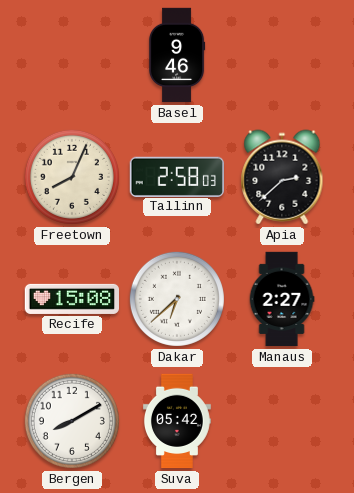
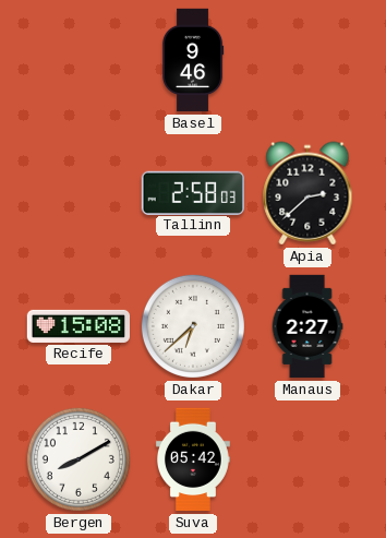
Freetown: 8:04 -> none
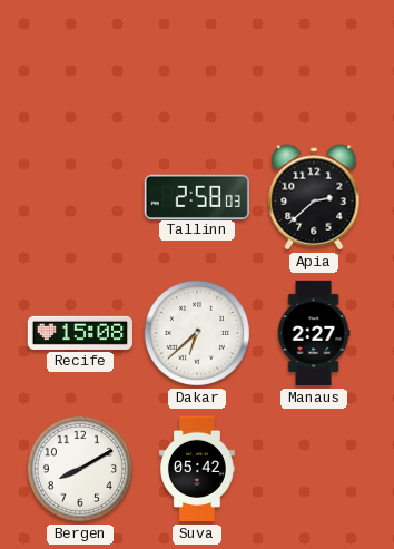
Basel: 9:46 -> none
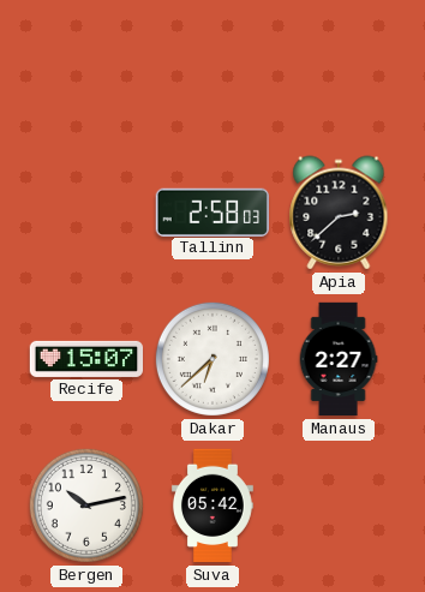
Recife: 15:08 -> 15:07
Bergen: 8:10 -> 10:13
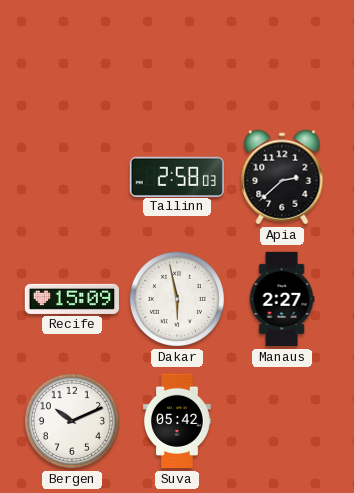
Recife: 15:07 -> 15:09
Dakar: 6:38 -> 5:58
Bergen: 10:13 -> 10:11
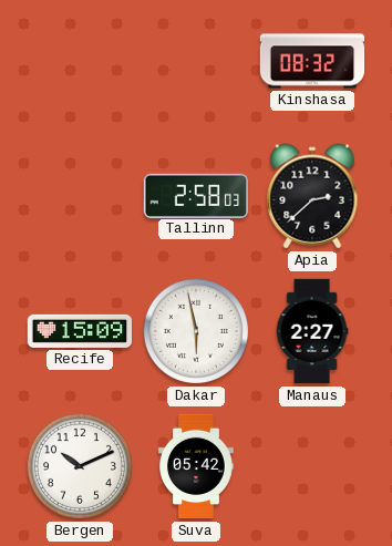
Kinshasa: none -> 08:32
